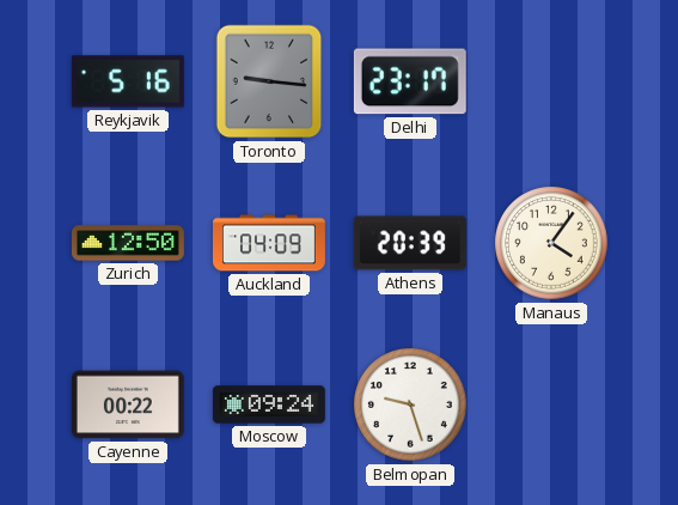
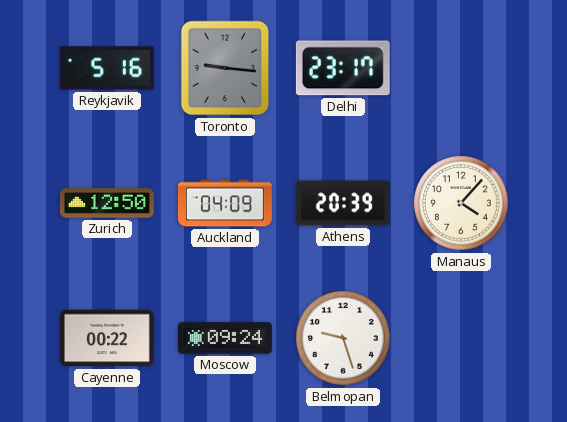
Manaus: 4:06 -> 4:07
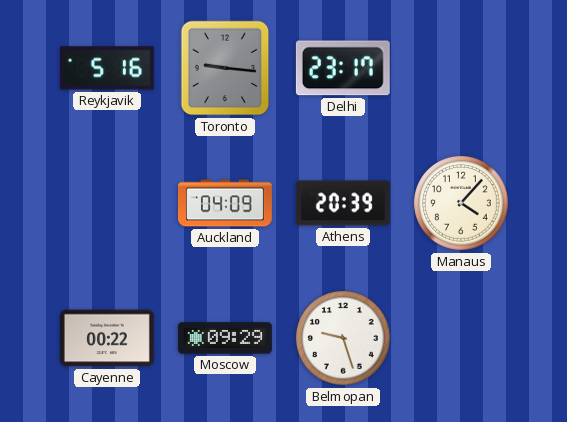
Zurich: 12:50 -> none
Moscow: 09:24 -> 09:29
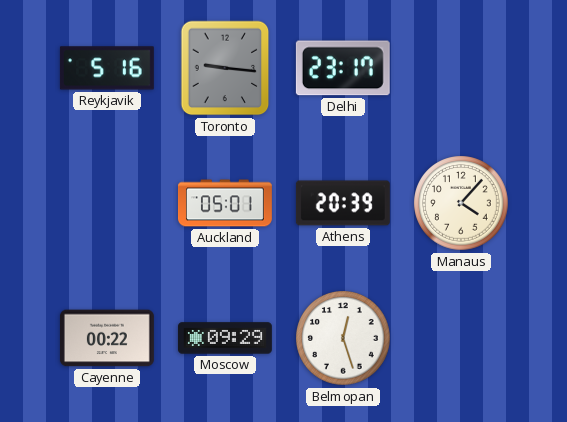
Auckland: 04:09 -> 05:01
Belmopan: 9:27 -> 12:27
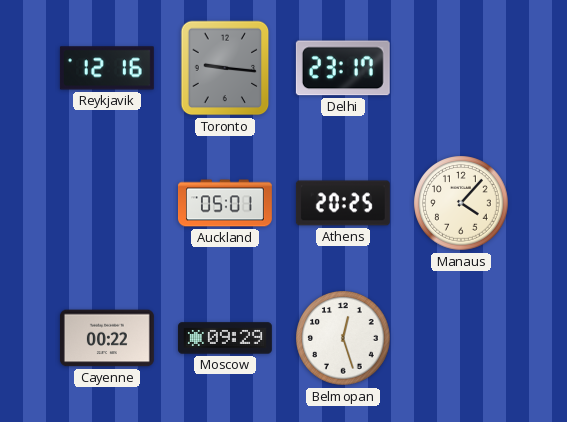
Reykjavik: 5:16 -> 12:16
Athens: 20:39 -> 20:25
